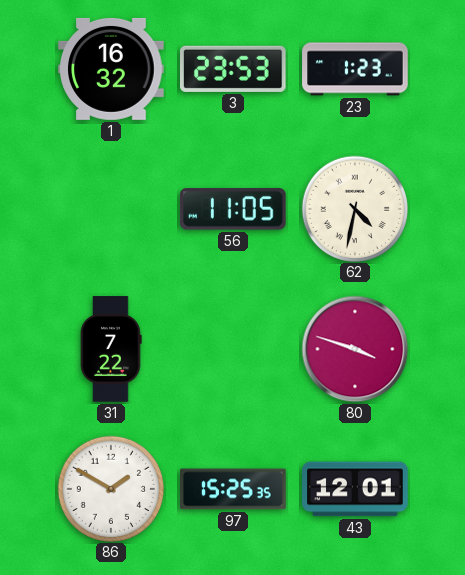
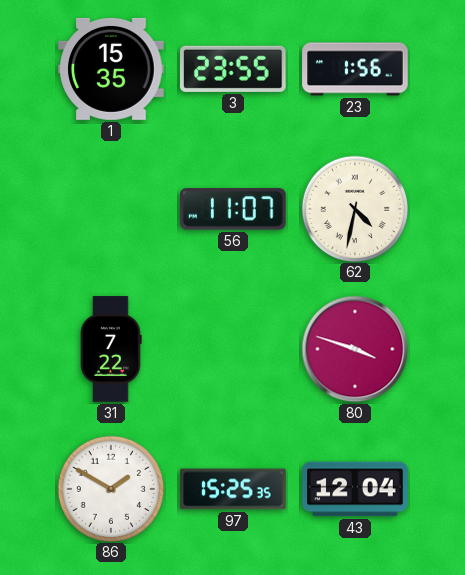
1: 16:32 -> 15:35
3: 23:53 -> 23:55
23: 1:23 -> 1:56
56: 11:05 -> 11:07
43: 12:01 -> 12:04
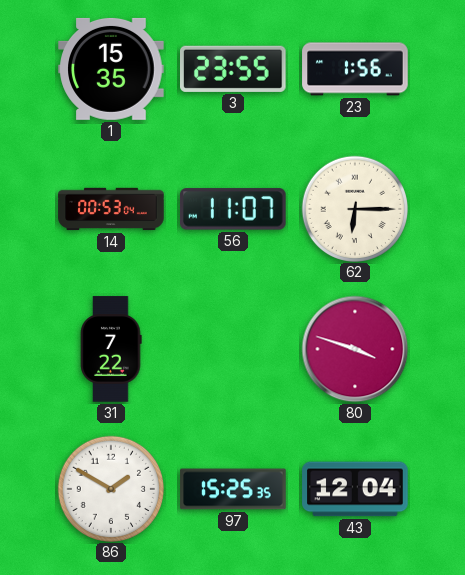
14: none -> 00:53
62: 4:32 -> 6:15
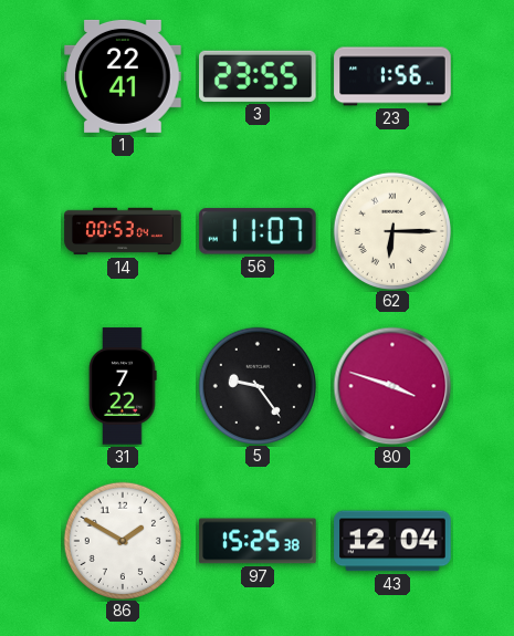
1: 15:35 -> 22:41
5: none -> 9:24
97: 15:25:35 -> 15:25:38
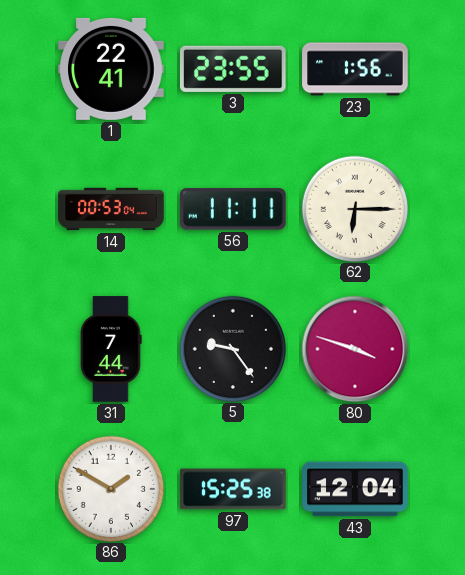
56: 11:07 -> 11:11
31: 7:22 -> 7:44
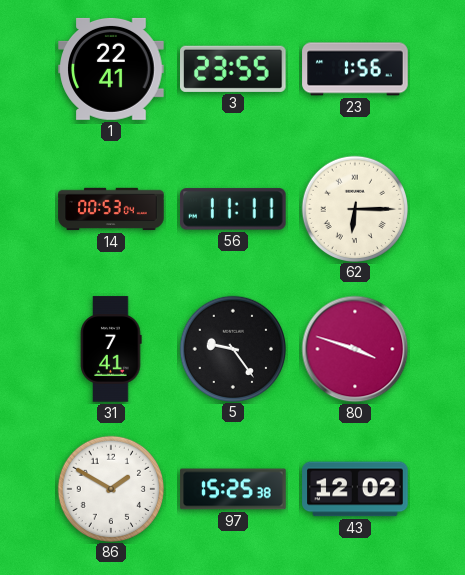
31: 7:44 -> 7:41
43: 12:04 -> 12:02
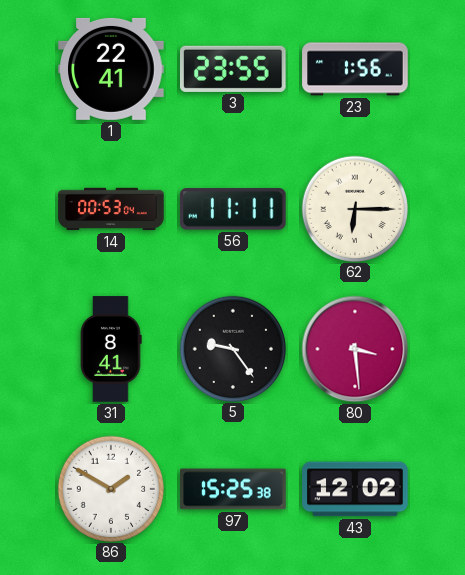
31: 7:41 -> 8:41
80: 3:48 -> 3:29
